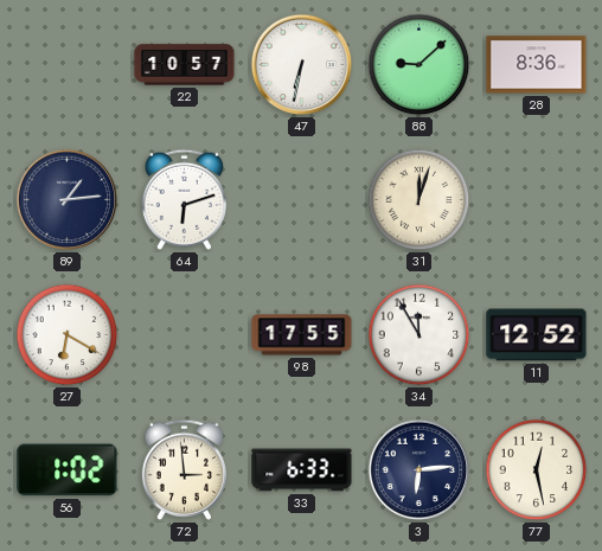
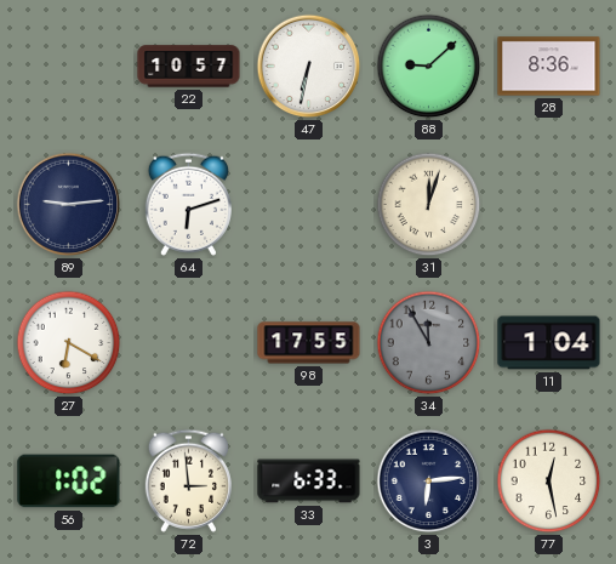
89: 1:14 -> 9:14
34 dial: white -> grey
11: 12:52 -> 1:04
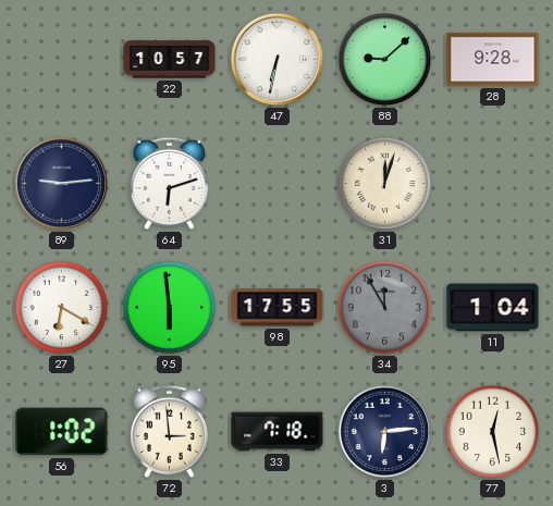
28: 8:36 -> 9:28
95: none -> 5:59
33: 6:33 -> 7:18
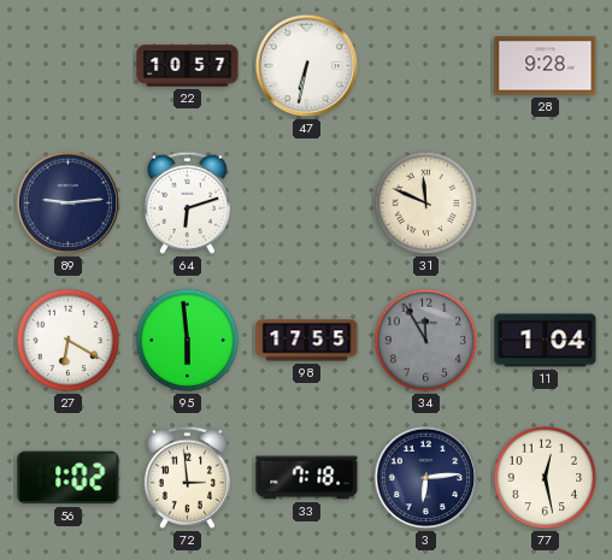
88: 9:08 -> none
31: 12:03 -> 11:49
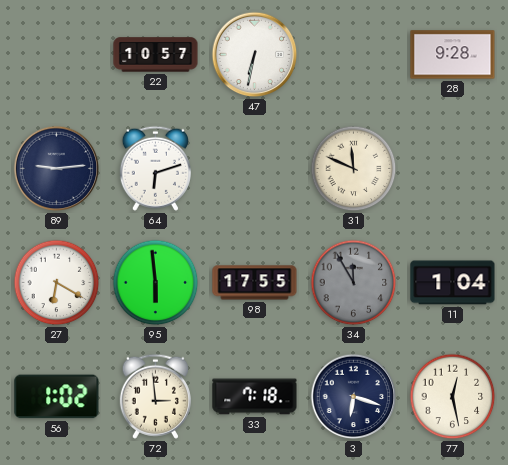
3: 6:14 -> 6:18
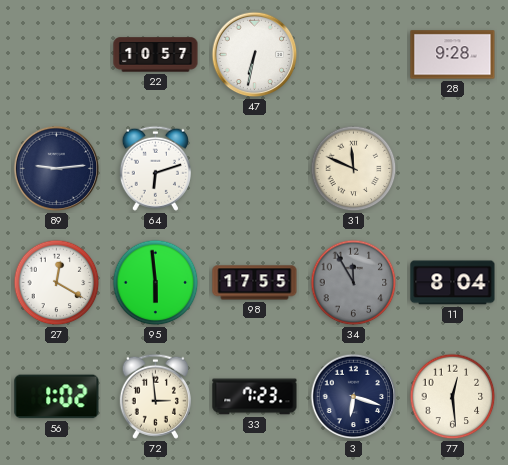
27: 6:20 -> 12:20
11: 1:04 -> 8:04
33: 7:18 -> 7:23
77: 12:28 -> 12:29
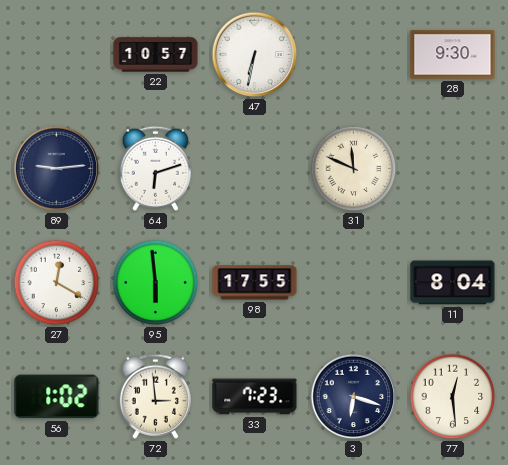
28: 9:28 -> 9:30
34: 11:55 -> none
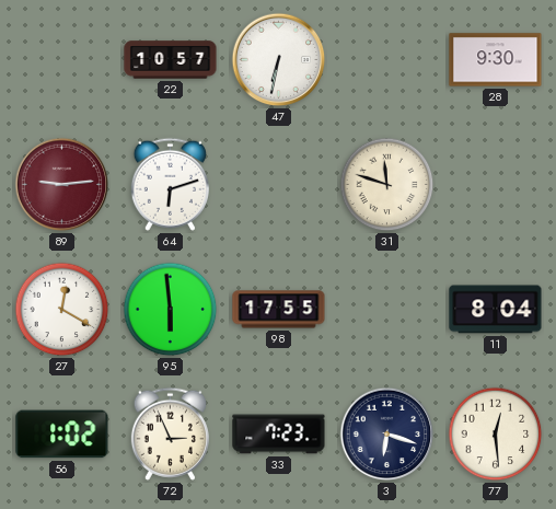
89 dial: navy -> burgundy
31: 11:49 -> 11:48
72: 2:59 -> 2:56
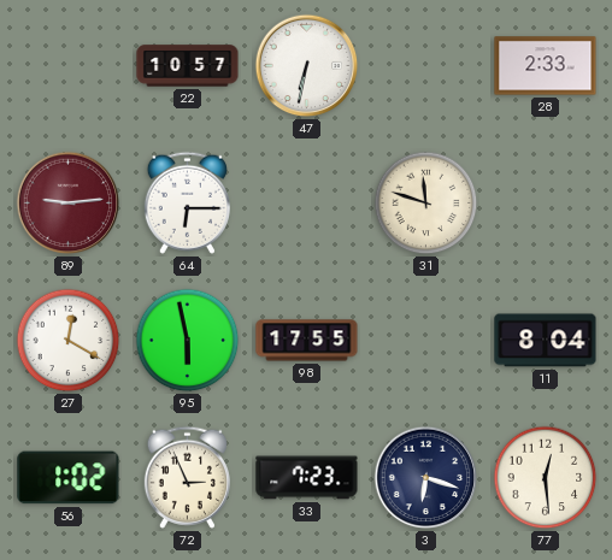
28: 9:30 -> 2:33
64: 6:12 -> 6:15
95: 5:59 -> 5:58
